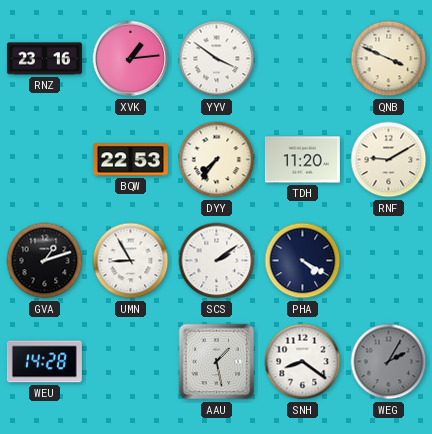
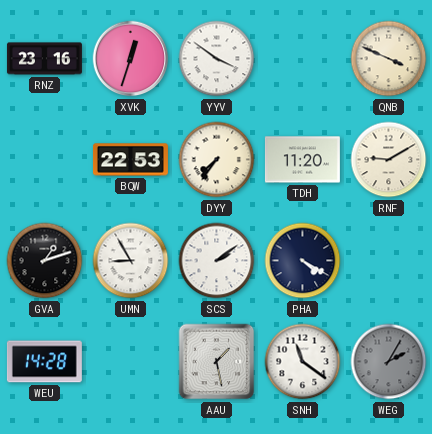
XVK: 1:14 -> 12:33
SNH: 8:21 -> 11:21
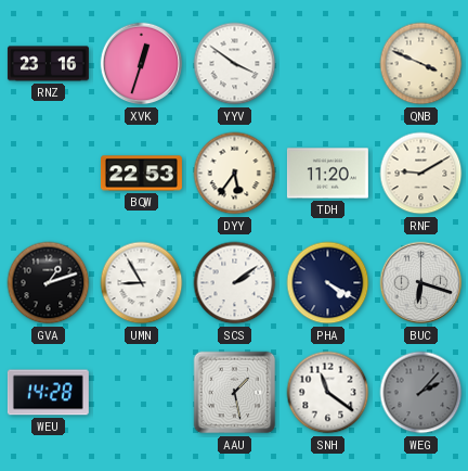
DYY: 7:36 -> 5:36
BUC: none -> 6:18
WEG: 2:05 -> 2:07
